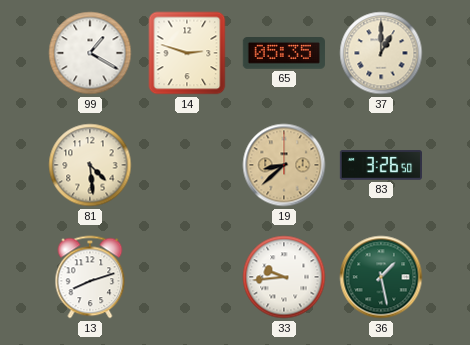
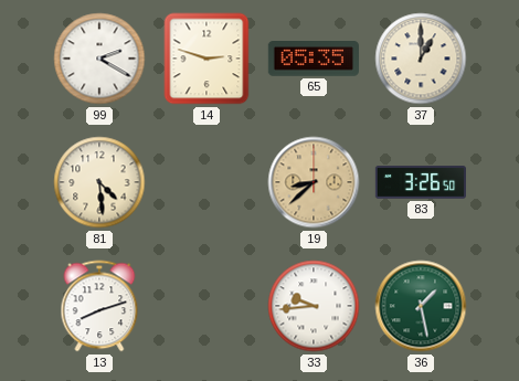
99: 1:20 -> 2:20
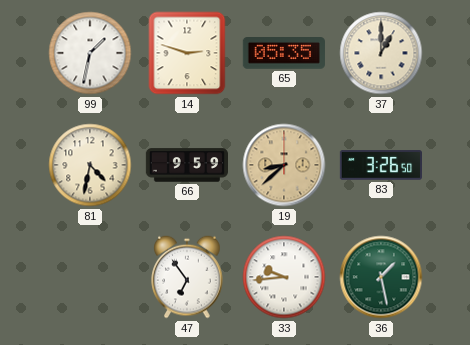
99: 2:20 -> 1:32
81: 4:29 -> 4:32
66: none -> 9:59
13: 8:12 -> none
47: none -> 6:54
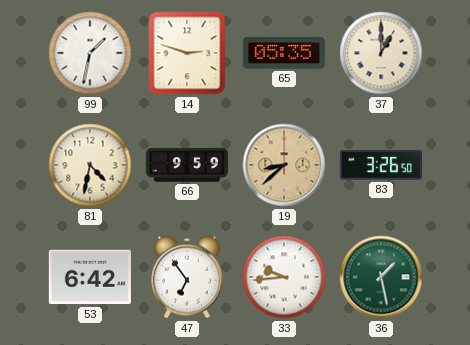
53: none -> 6:42
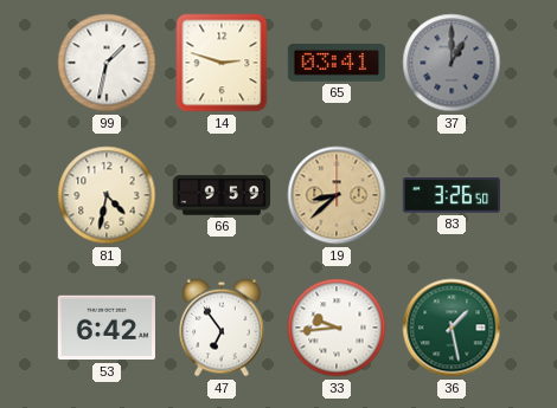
65: 05:35 -> 03:41
37 dial: cream -> grey
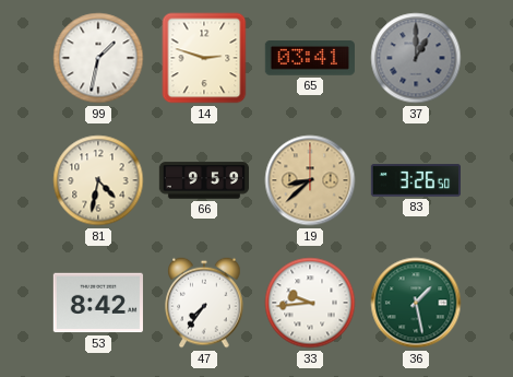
53: 6:42 -> 8:42
47: 6:54 -> 7:36
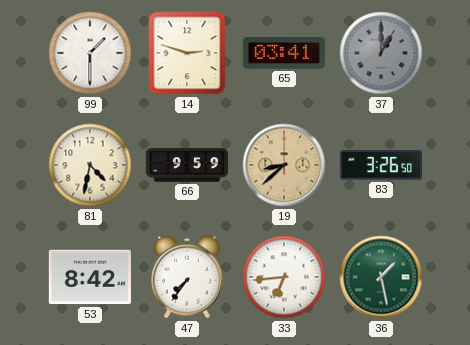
99: 1:32 -> 1:30
33: 9:44 -> 6:44
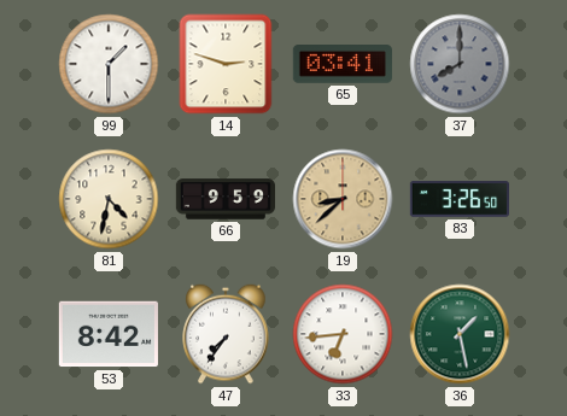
37: 1:00 -> 8:00
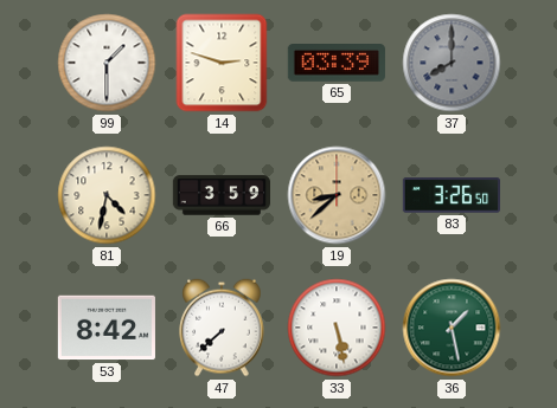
65: 03:41 -> 03:39
66: 9:59 -> 3:59
47: 7:36 -> 7:38
33: 6:44 -> 5:28
